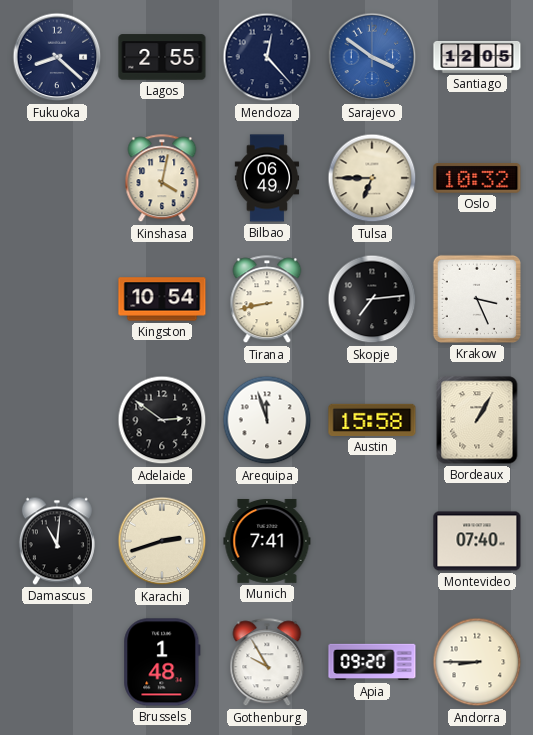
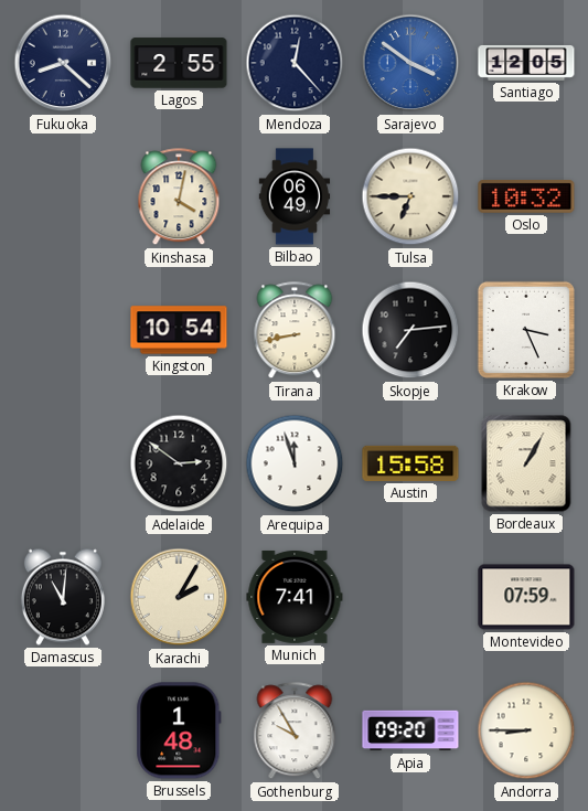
Karachi: 2:42 -> 2:05
Montevideo: 07:40 -> 07:59
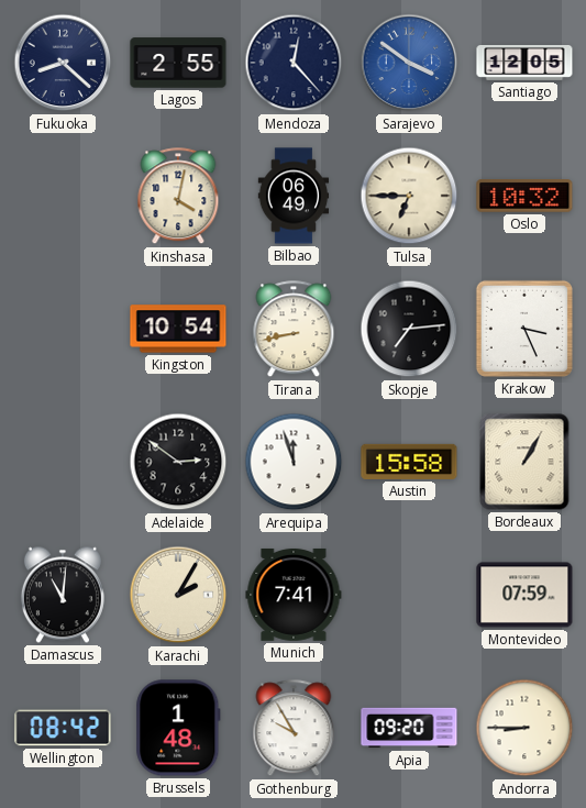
Wellington: none -> 08:42
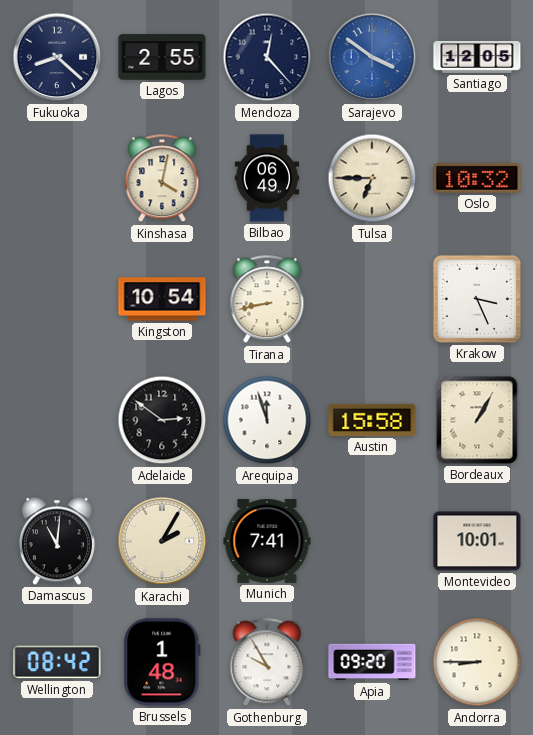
Skopje: 7:14 -> none
Montevideo: 07:59 -> 10:01
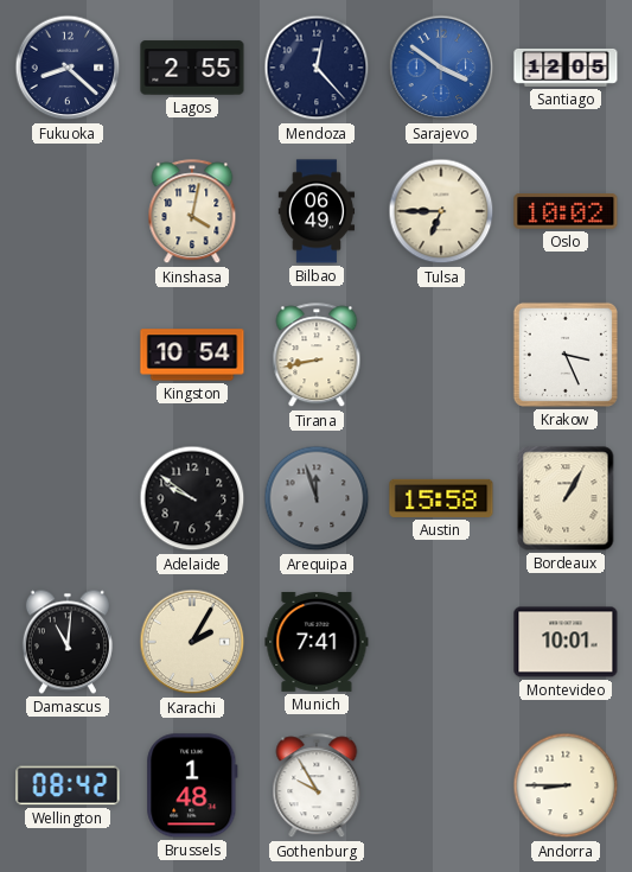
Oslo: 10:32 -> 10:02
Adelaide: 2:51 -> 9:51
Arequipa dial: white -> grey
Apia: 09:20 -> none
